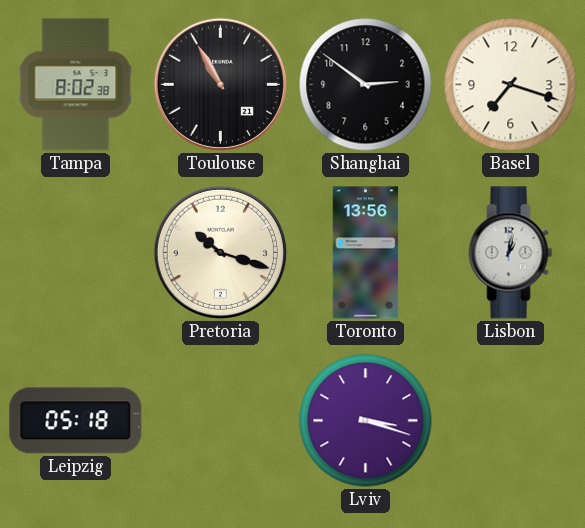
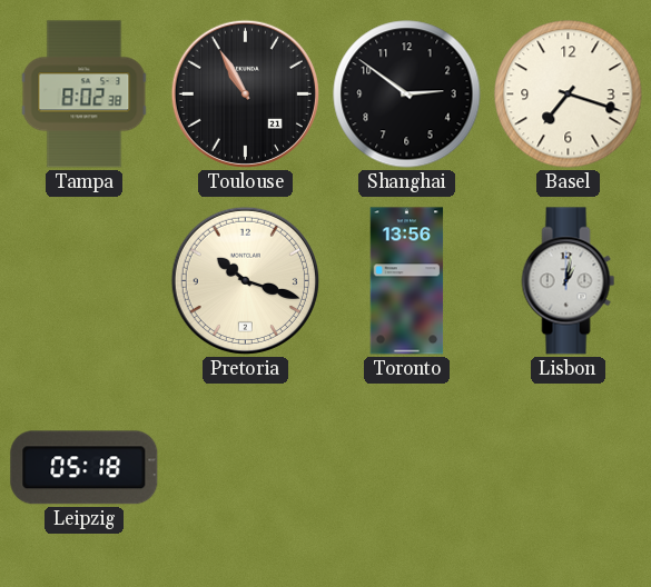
Lviv: 3:18 -> none
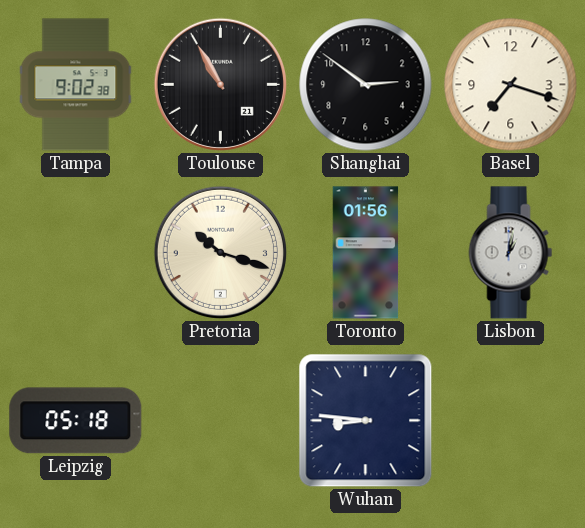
Tampa: 8:02 -> 9:02
Toronto: 13:56 -> 01:56
Wuhan: none -> 8:46
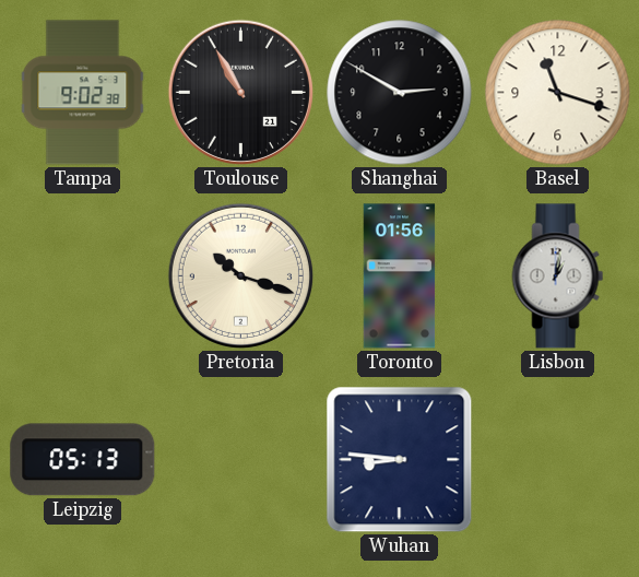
Shanghai: 2:51 -> 2:50
Basel: 7:18 -> 11:18
Leipzig: 05:18 -> 05:13
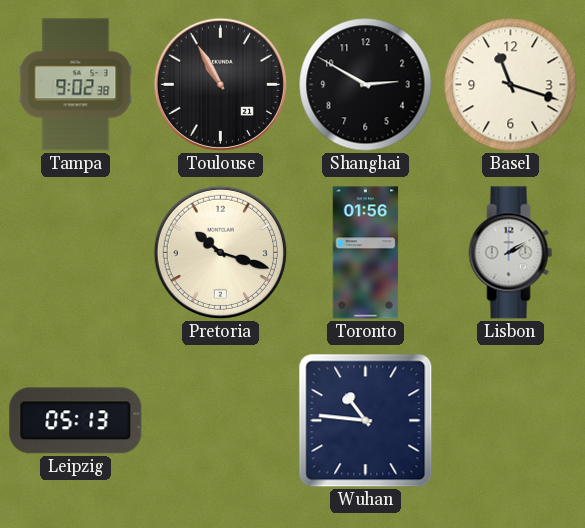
Lisbon: 1:02 -> 2:10
Wuhan: 8:46 -> 10:46
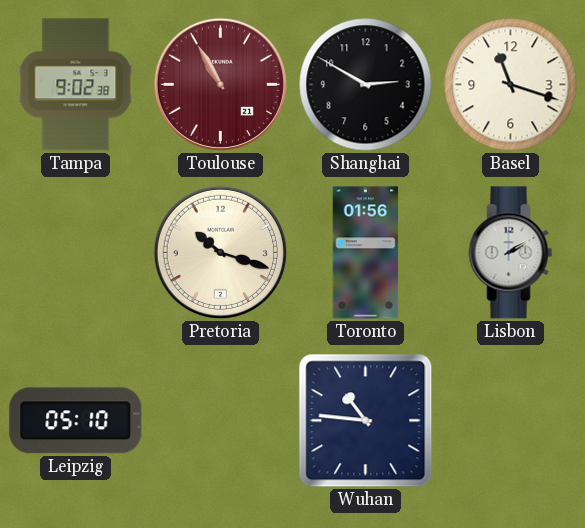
Toulouse dial: black -> burgundy
Leipzig: 05:13 -> 05:10
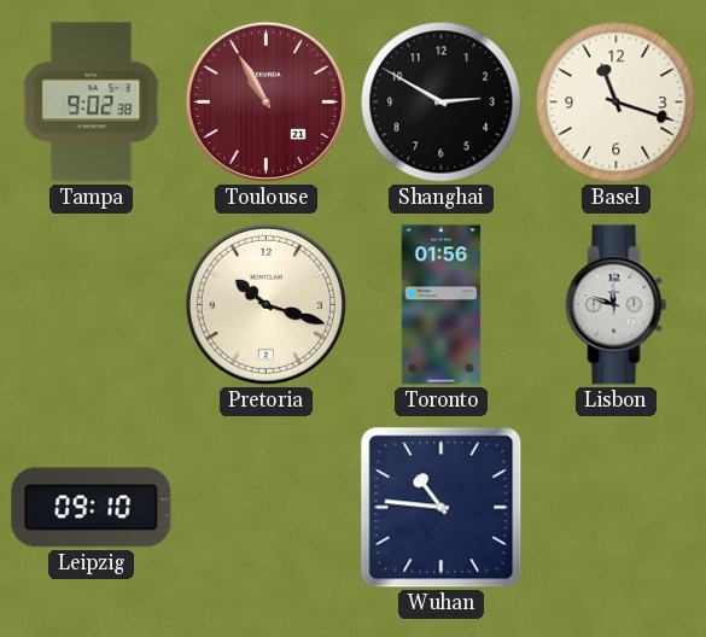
Lisbon: 2:10 -> 11:48
Leipzig: 05:10 -> 09:10
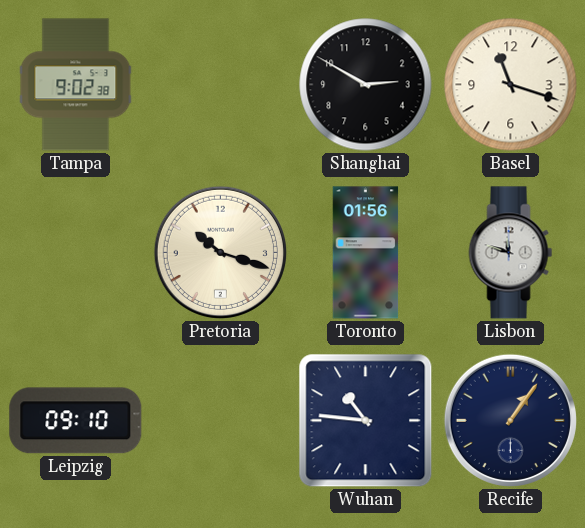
Toulouse: 10:55 -> none
Recife: none -> 1:06
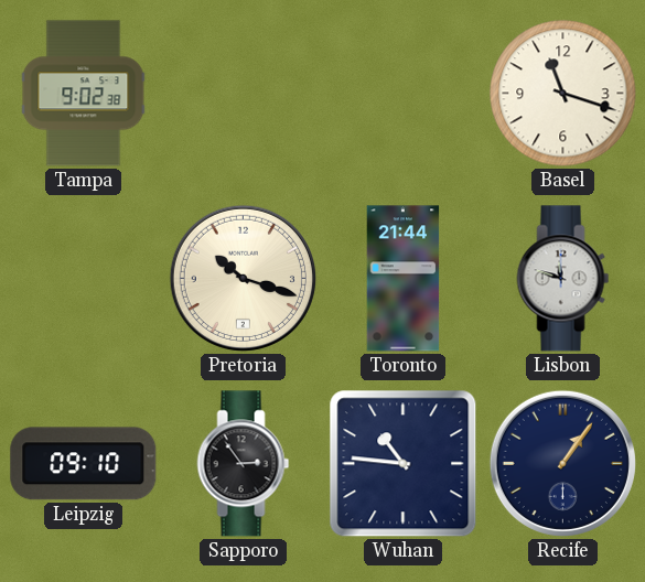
Shanghai: 2:50 -> none
Toronto: 01:56 -> 21:44
Sapporo: none -> 2:54
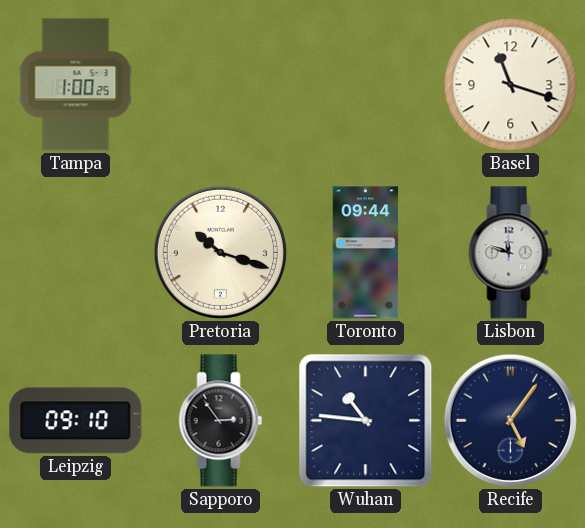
Tampa: 9:02 -> 1:00
Toronto: 21:44 -> 09:44
Recife: 1:06 -> 5:06
